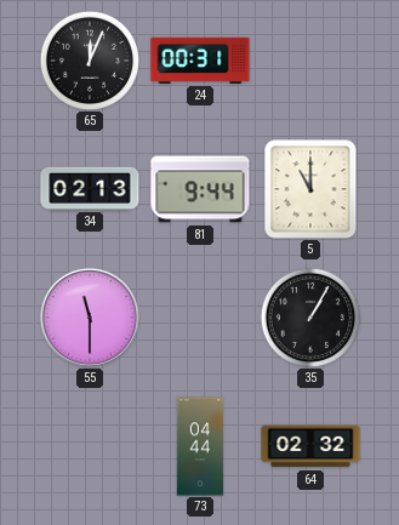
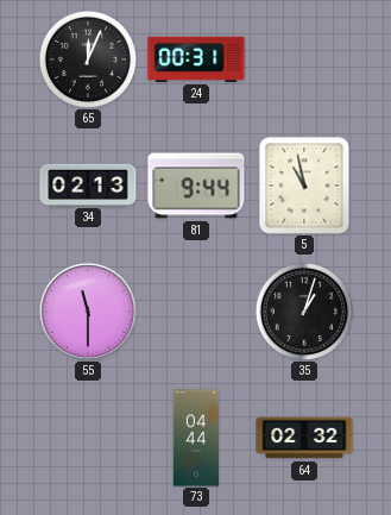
5: 11:00 -> 10:58
35: 1:05 -> 1:03
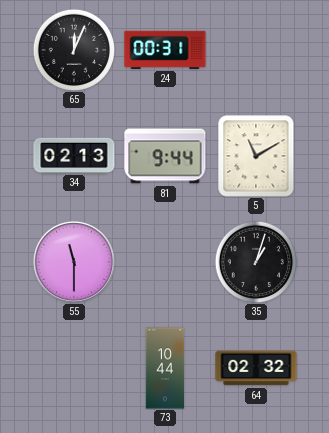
5: 10:58 -> 11:10
73: 04:44 -> 10:44
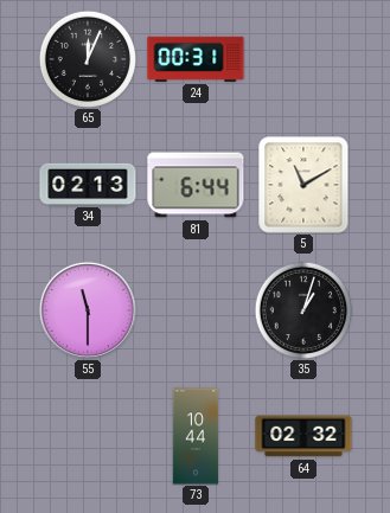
81: 9:44 -> 6:44
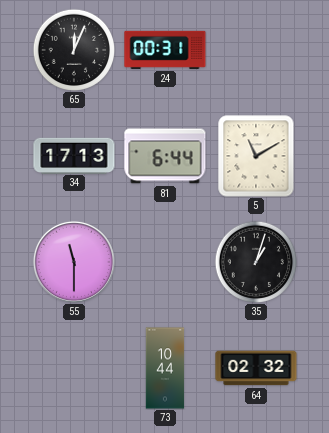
34: 02:13 -> 17:13
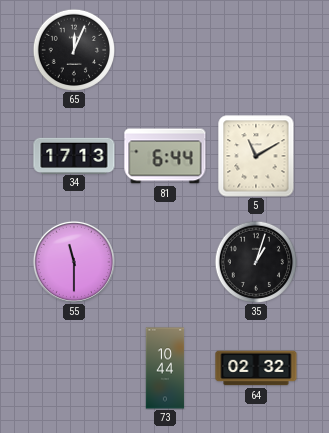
24: 00:31 -> none
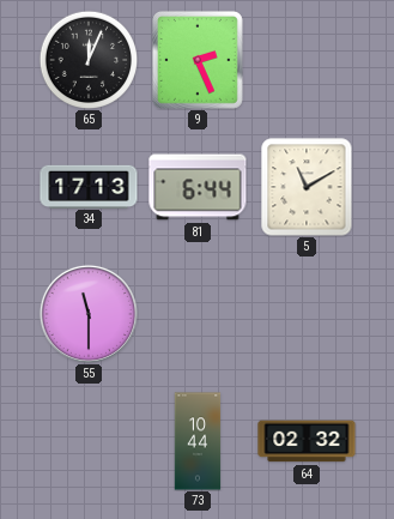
9: none -> 2:26
35: 1:03 -> none
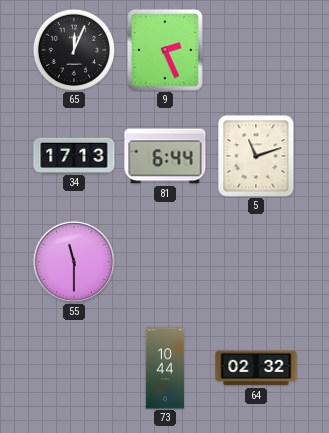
5: 11:10 -> 11:12
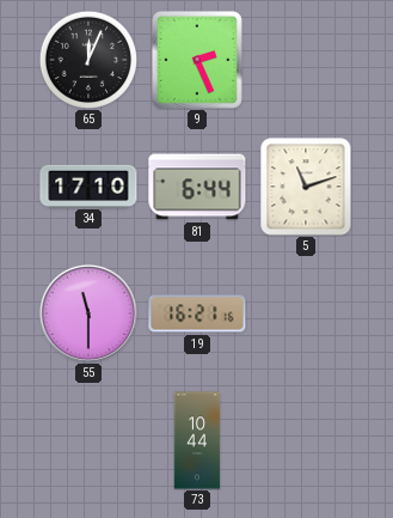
34: 17:13 -> 17:10
19: none -> 16:21
64: 02:32 -> none
